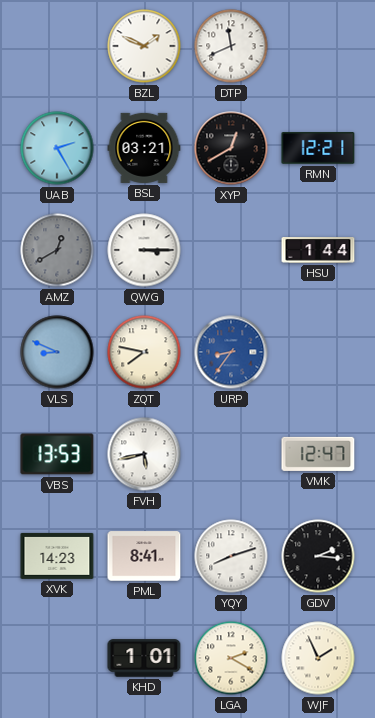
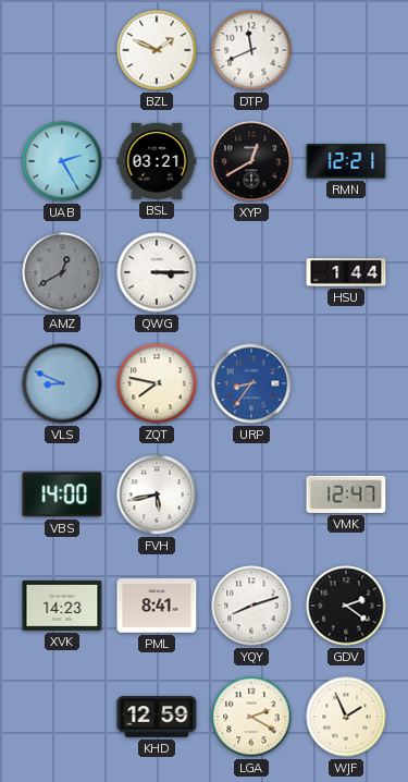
VBS: 13:53 -> 14:00
GDV: 2:16 -> 2:21
KHD: 1:01 -> 12:59
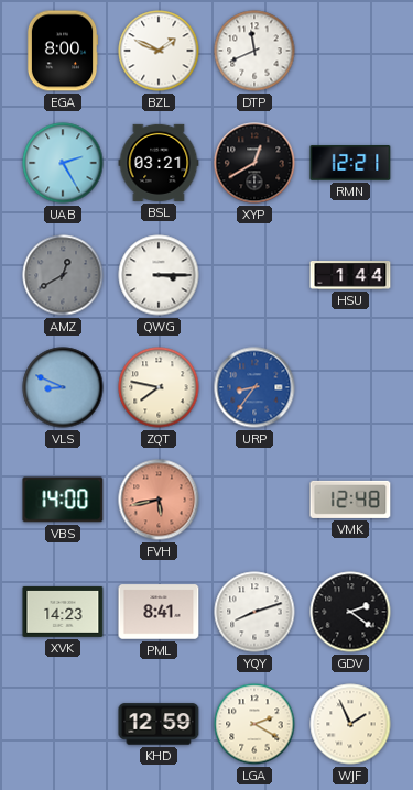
EGA: none -> 8:00
FVH dial: white -> salmon
VMK: 12:47 -> 12:48
